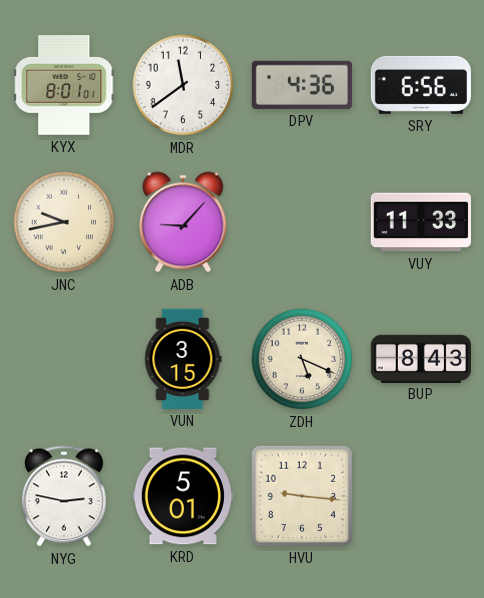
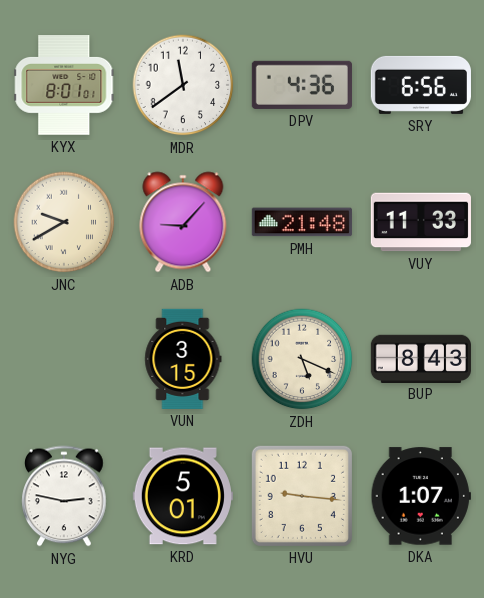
JNC: 9:43 -> 9:40
PMH: none -> 21:48
DKA: none -> 1:07
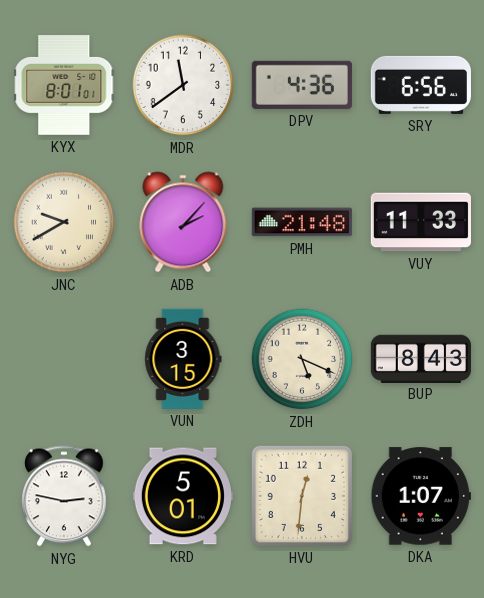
ADB: 9:07 -> 2:07
HVU: 9:16 -> 12:31
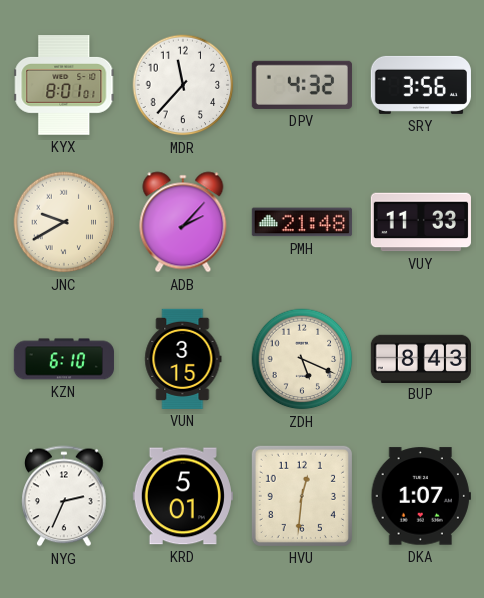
MDR: 11:39 -> 11:37
DPV: 4:36 -> 4:32
SRY: 6:56 -> 3:56
KZN: none -> 6:10
NYG: 2:47 -> 2:34
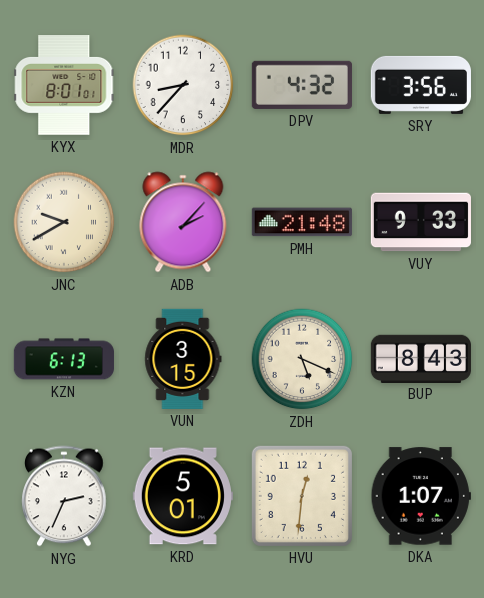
MDR: 11:37 -> 8:37
VUY: 11:33 -> 9:33
KZN: 6:10 -> 6:13
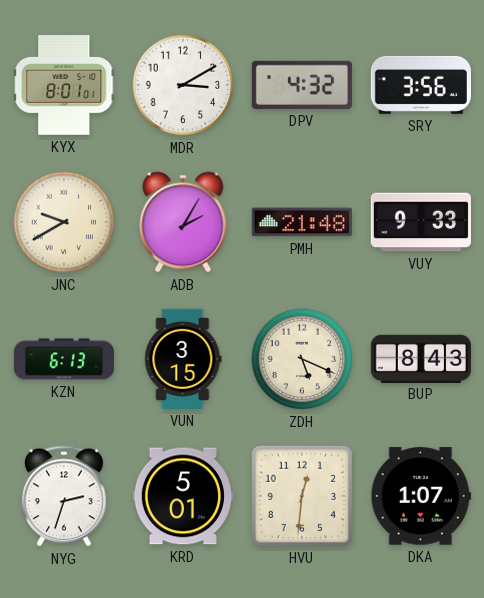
MDR: 8:37 -> 3:10
ADB: 2:07 -> 2:05
NYG: 2:34 -> 2:33
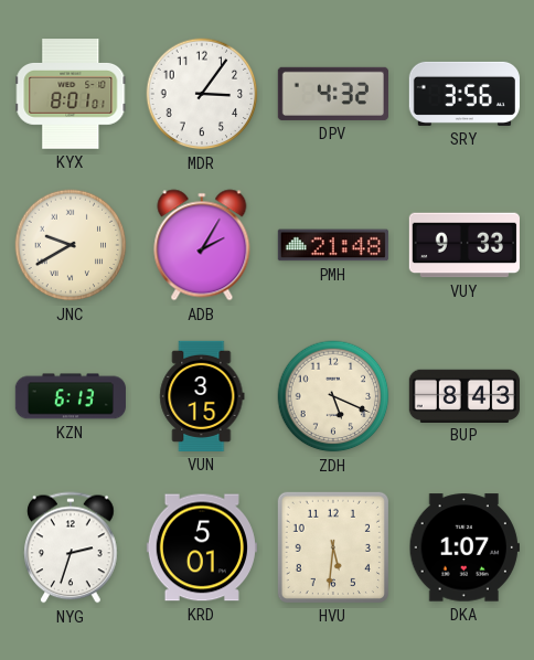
MDR: 3:10 -> 3:06
HVU: 12:31 -> 5:31
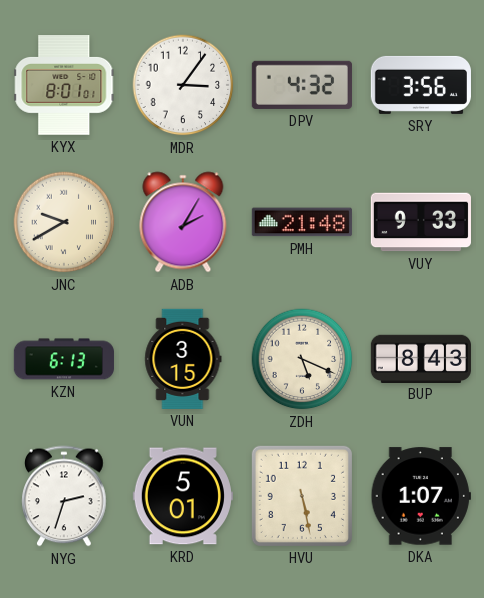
HVU: 5:31 -> 5:28
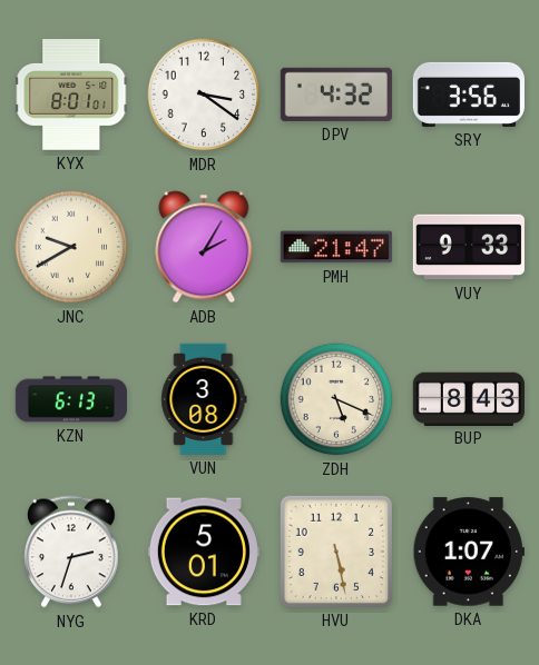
MDR: 3:06 -> 3:21
PMH: 21:48 -> 21:47
VUN: 3:15 -> 3:08
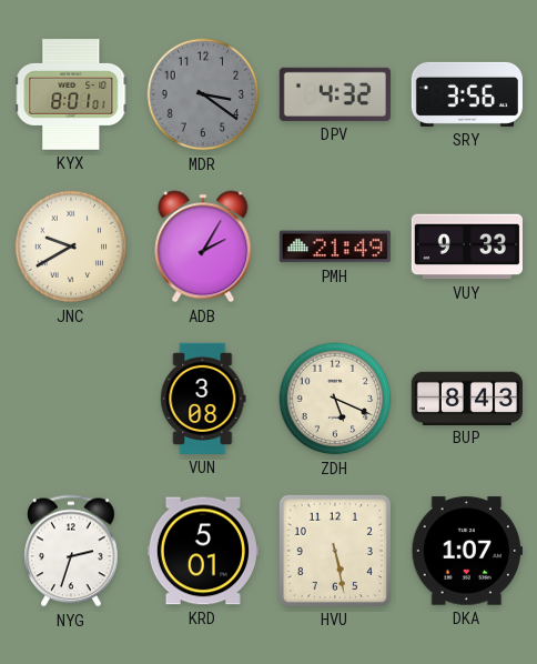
MDR dial: white -> grey
PMH: 21:47 -> 21:49
KZN: 6:13 -> none
